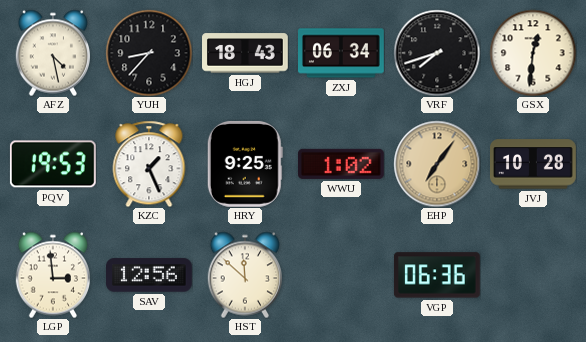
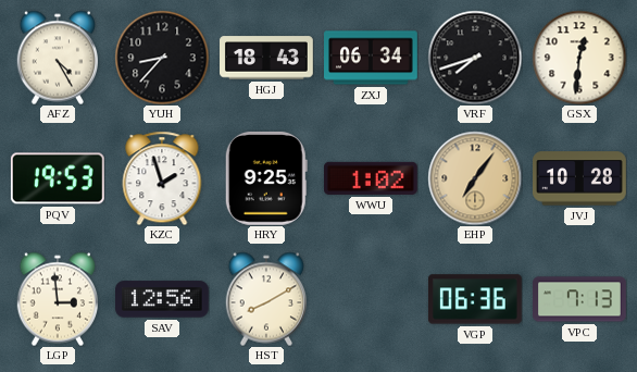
AFZ: 4:28 -> 4:25
KZC: 1:26 -> 1:57
HST: 11:52 -> 8:10
VPC: none -> 7:13
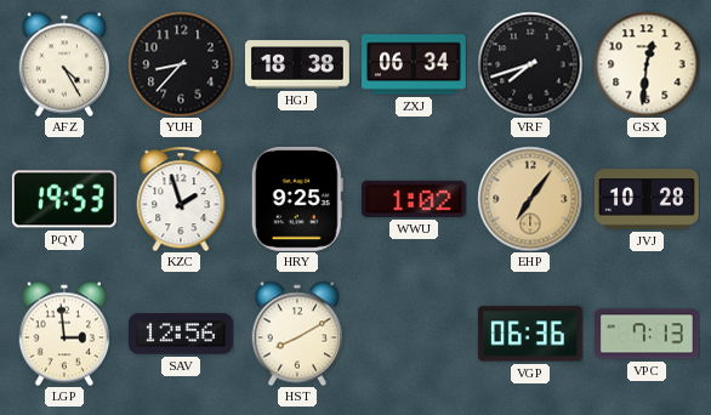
HGJ: 18:43 -> 18:38
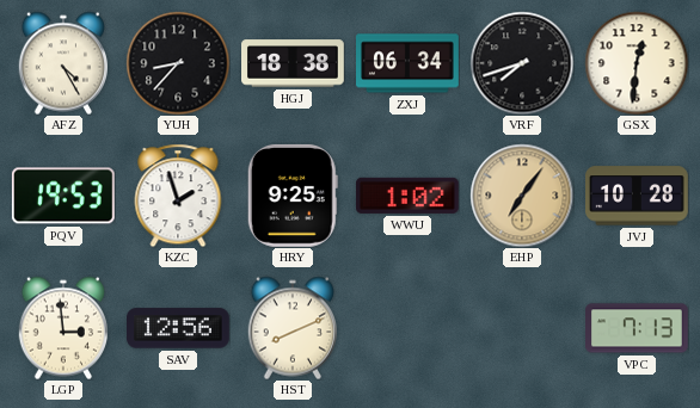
HST: 8:10 -> 8:11
VGP: 06:36 -> none
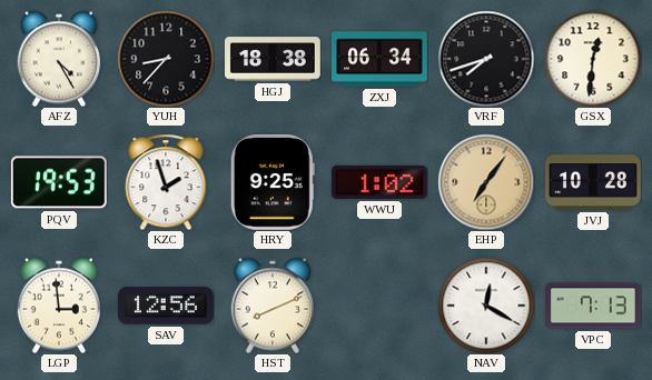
NAV: none -> 12:20
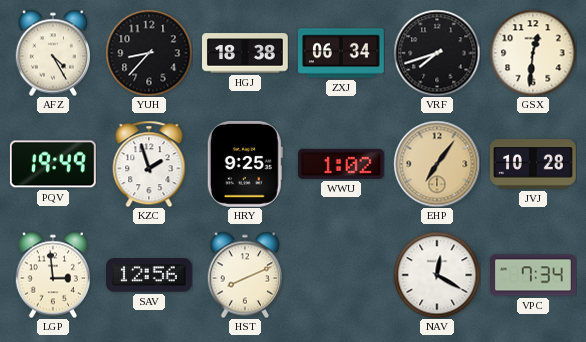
PQV: 19:53 -> 19:49
VPC: 7:13 -> 7:34
